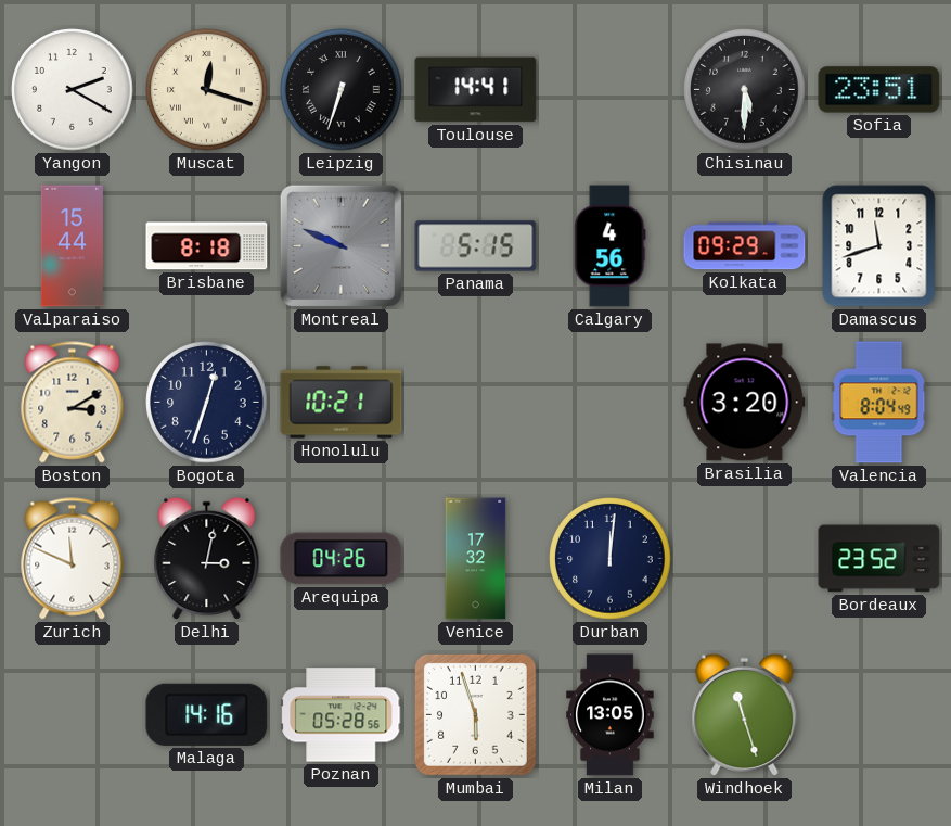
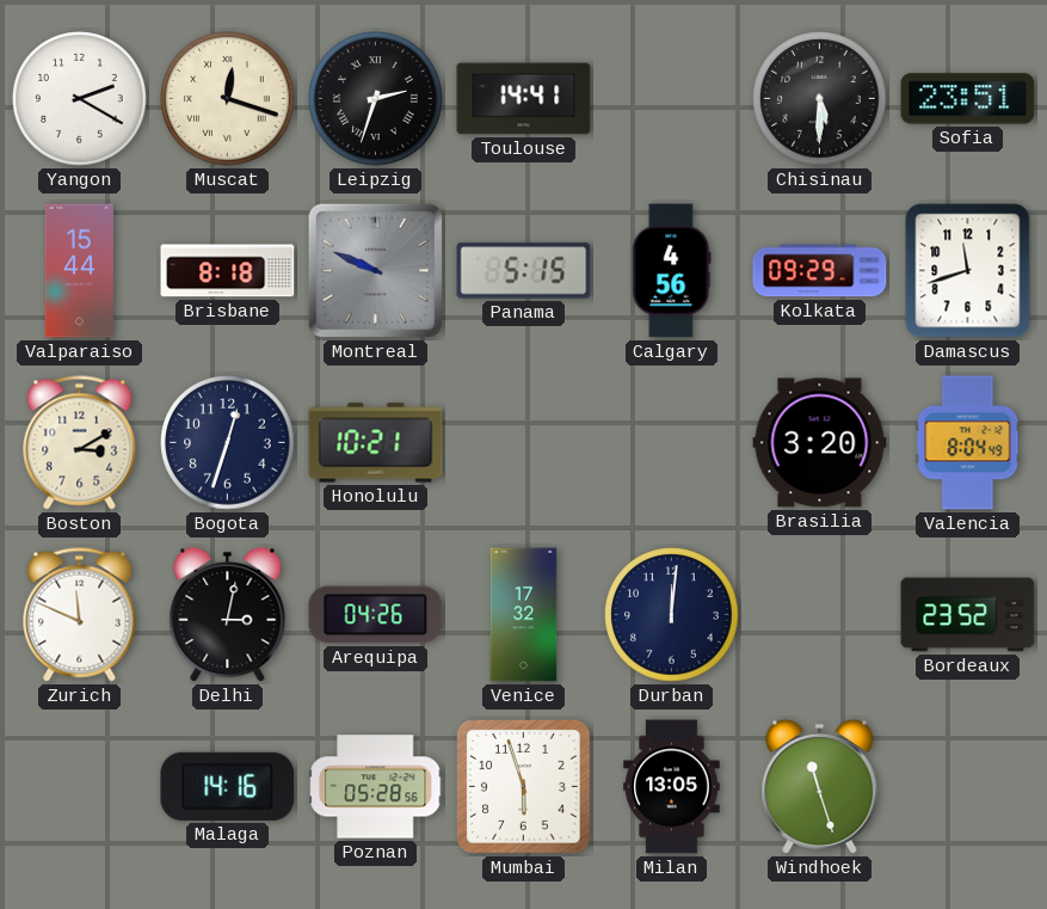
Leipzig: 6:33 -> 2:33
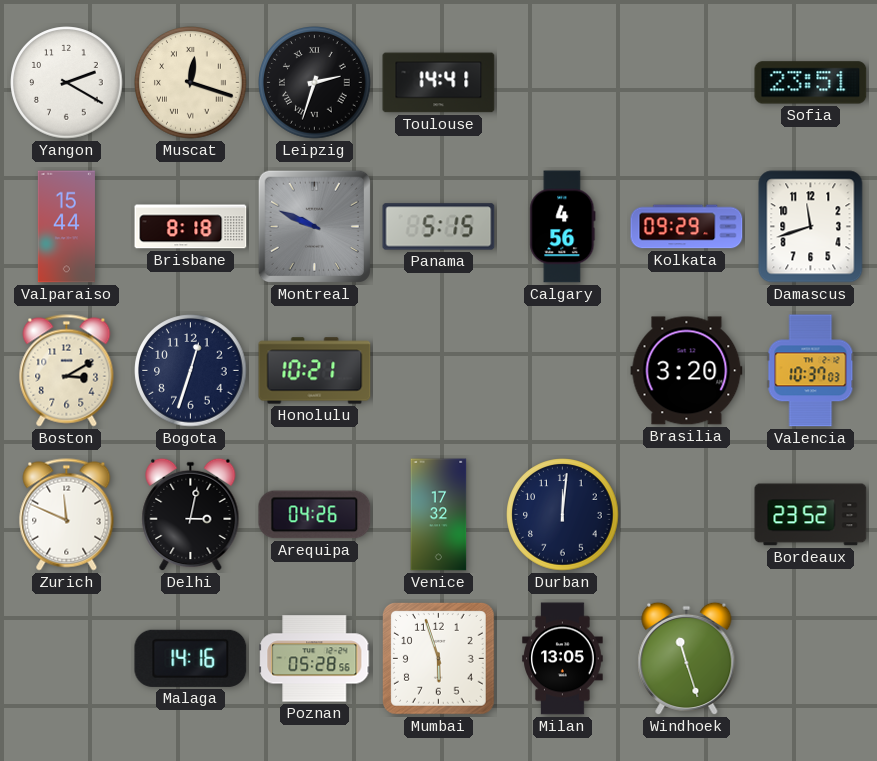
Chisinau: 5:30 -> none
Valencia: 8:04 -> 10:37
